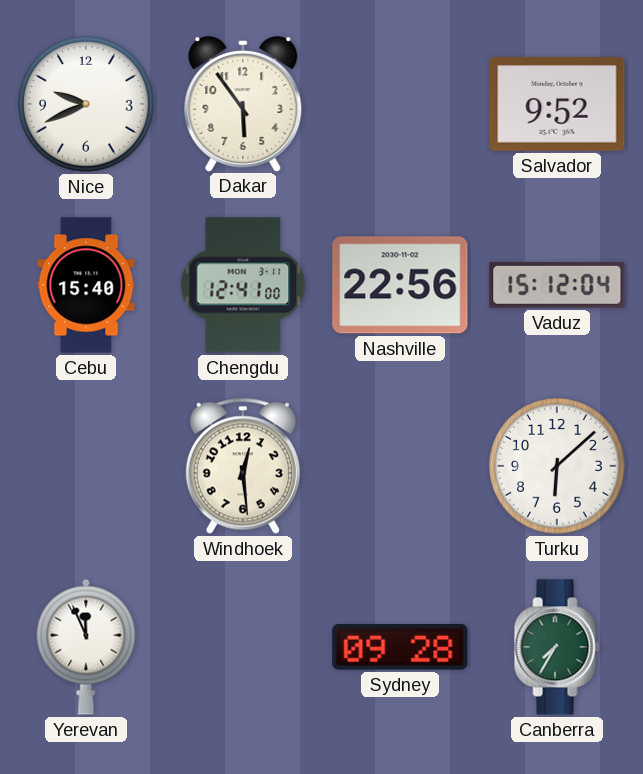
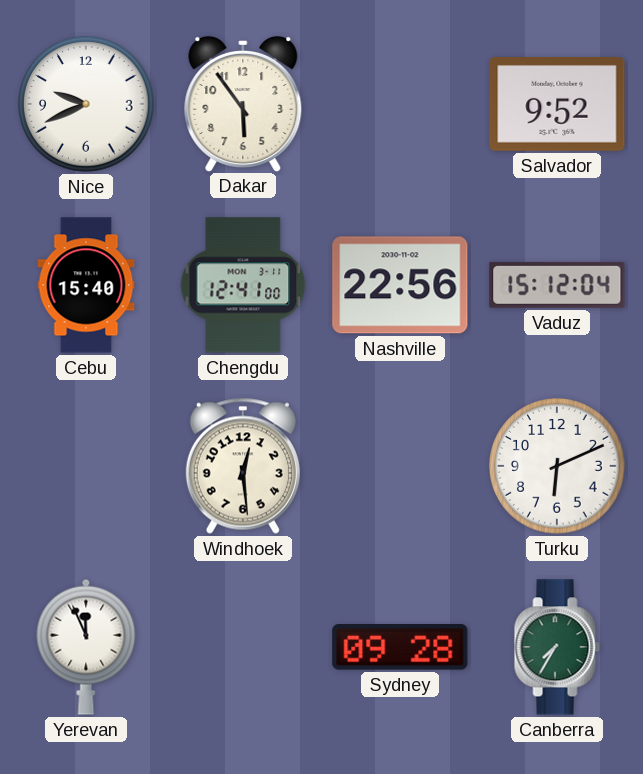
Turku: 6:08 -> 6:11
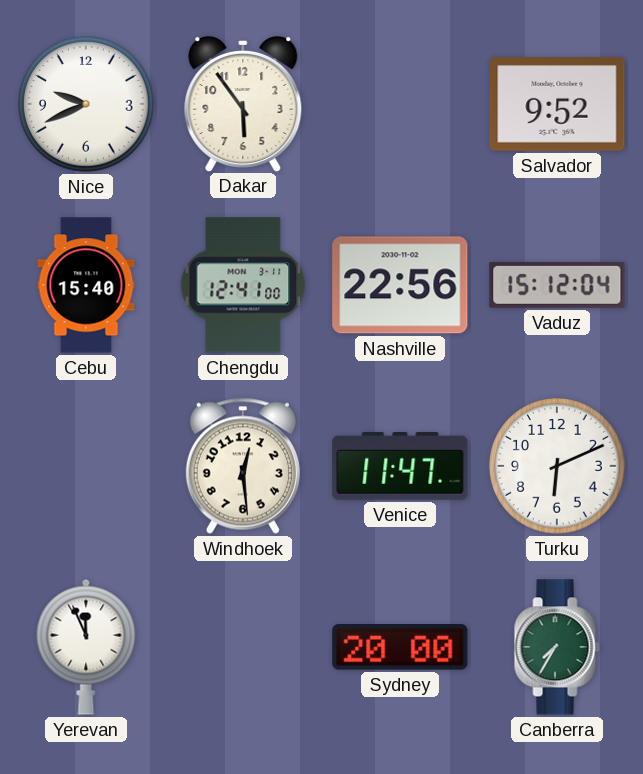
Venice: none -> 11:47
Sydney: 09:28 -> 20:00
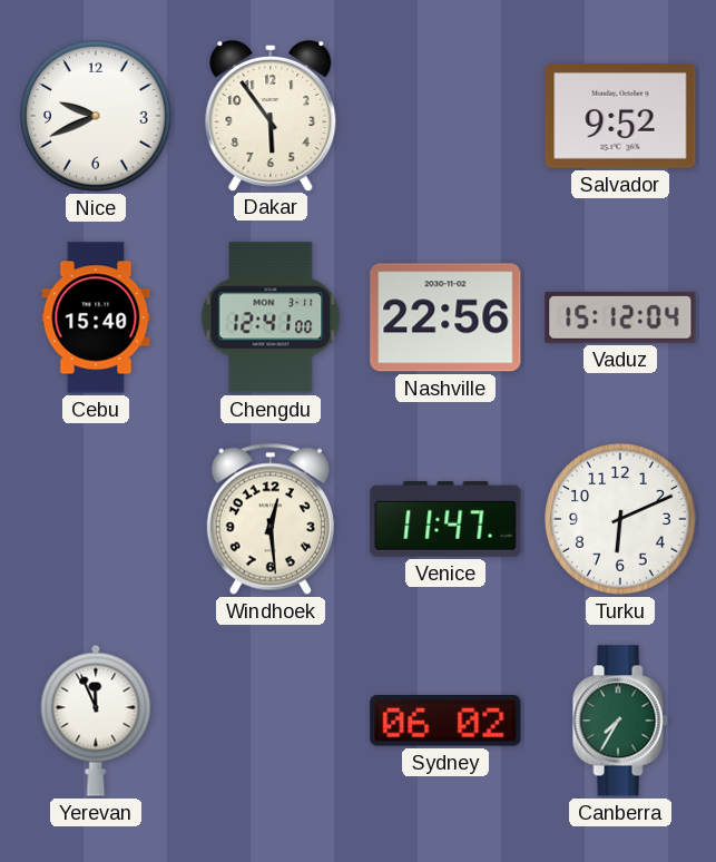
Sydney: 20:00 -> 06:02
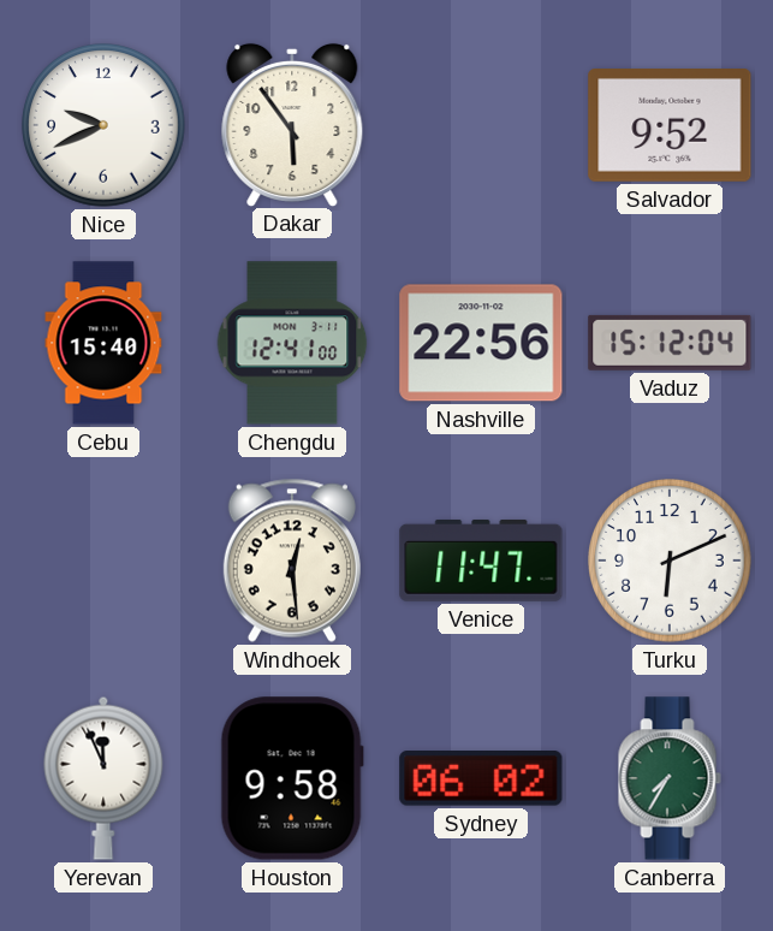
Houston: none -> 9:58
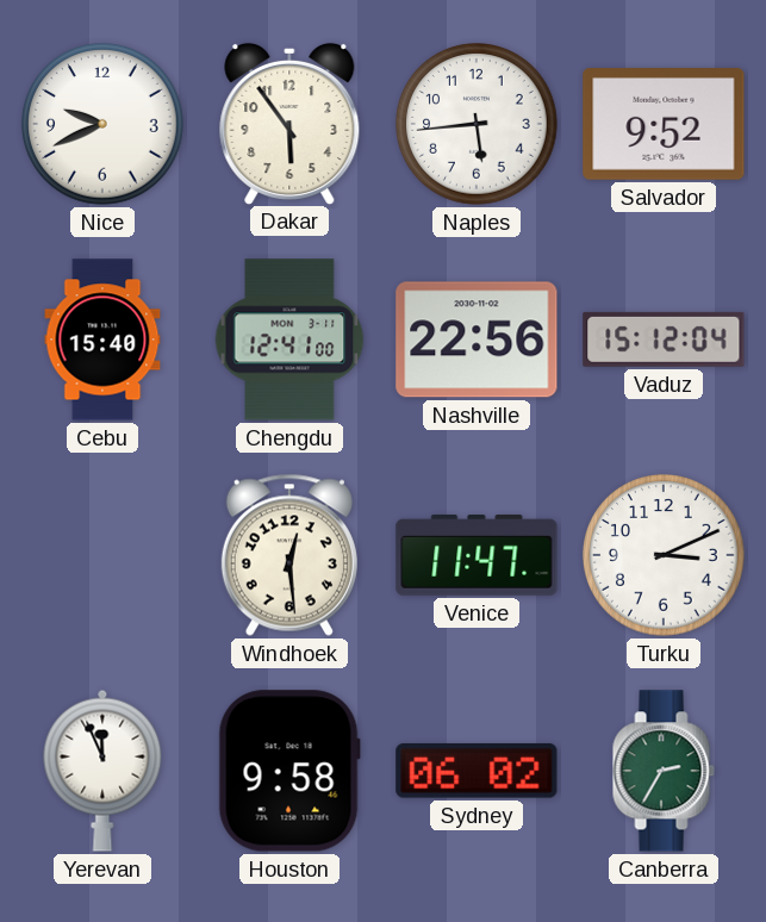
Naples: none -> 5:44
Turku: 6:11 -> 3:11
Canberra: 7:35 -> 2:35
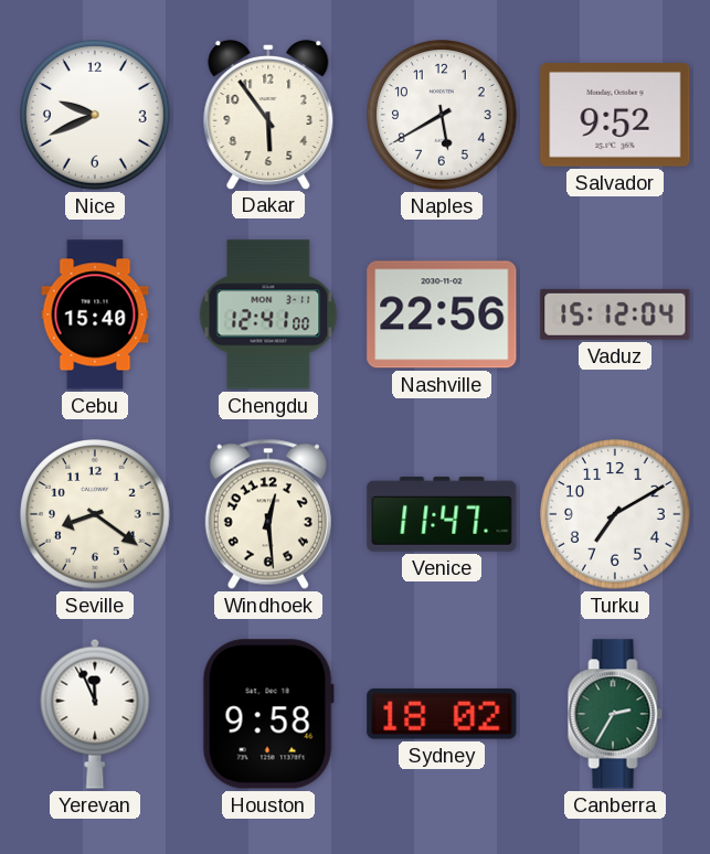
Naples: 5:44 -> 5:40
Seville: none -> 8:21
Turku: 3:11 -> 7:10
Sydney: 06:02 -> 18:02
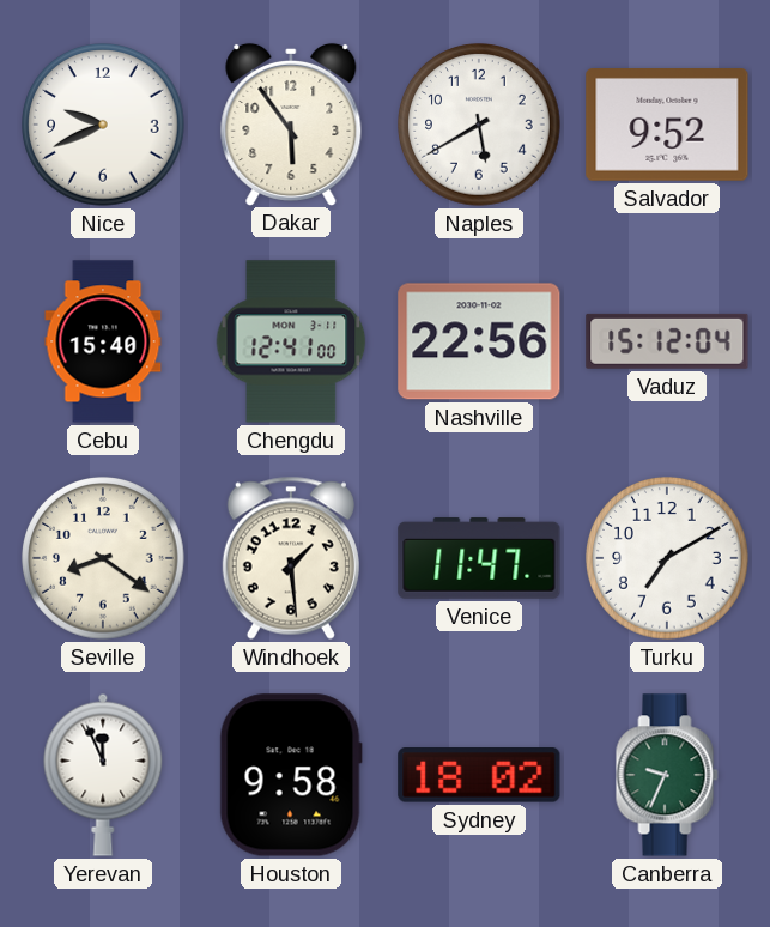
Windhoek: 12:29 -> 1:29
Canberra: 2:35 -> 9:34
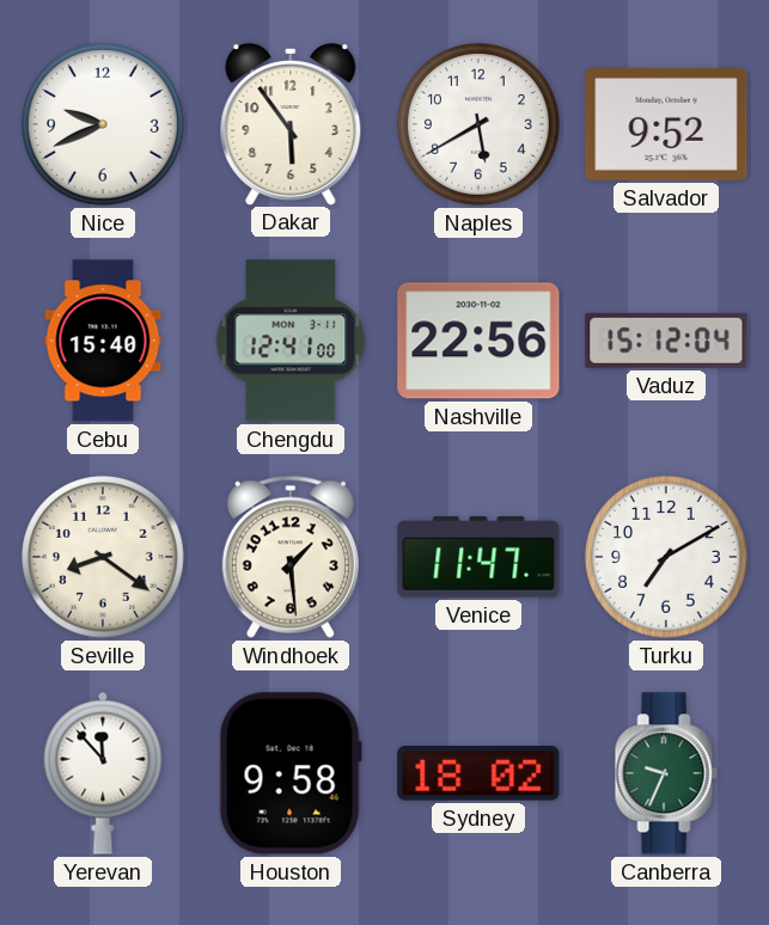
Yerevan: 11:56 -> 11:53
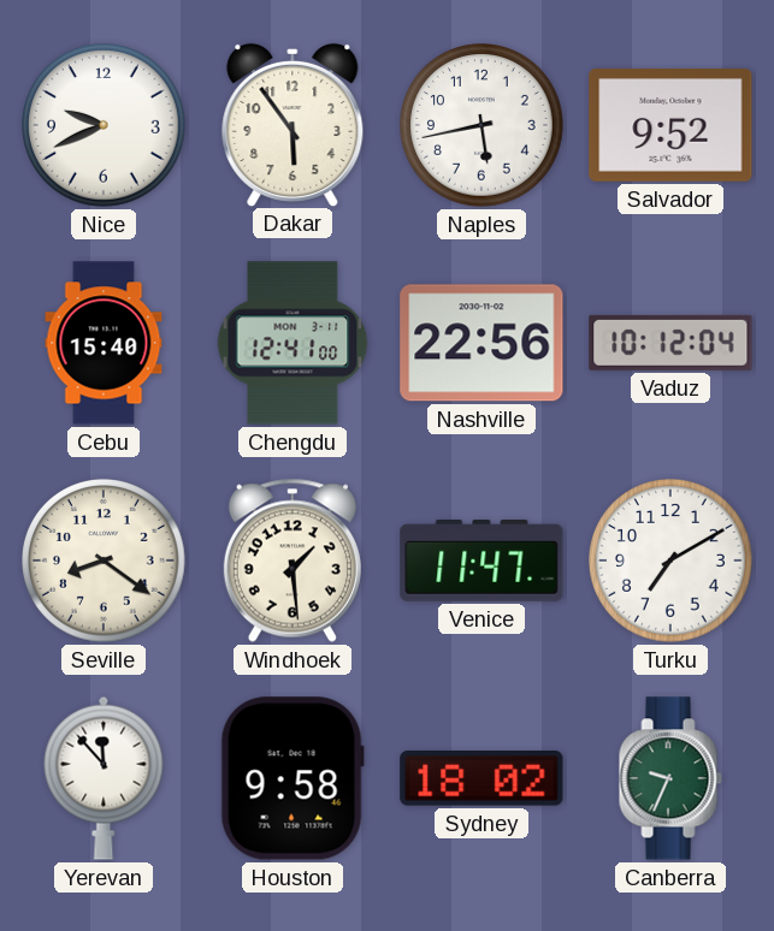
Naples: 5:40 -> 5:43
Vaduz: 15:12 -> 10:12
